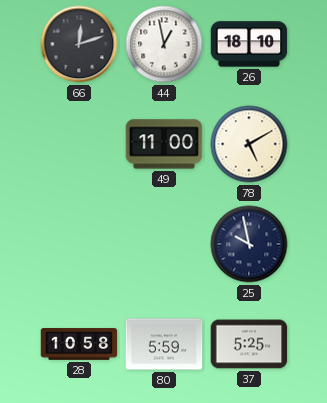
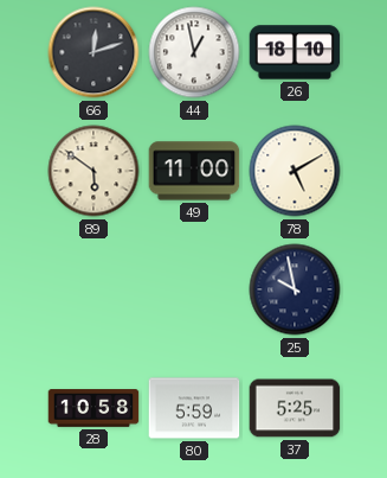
89: none -> 5:51
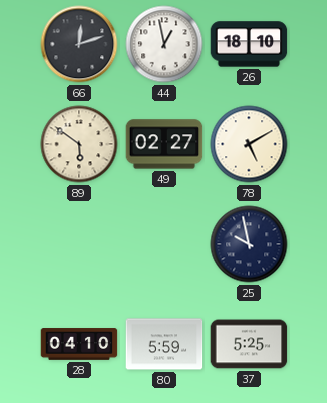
49: 11:00 -> 02:27
28: 10:58 -> 04:10
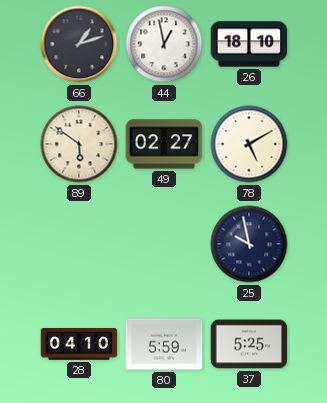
66: 12:12 -> 1:12
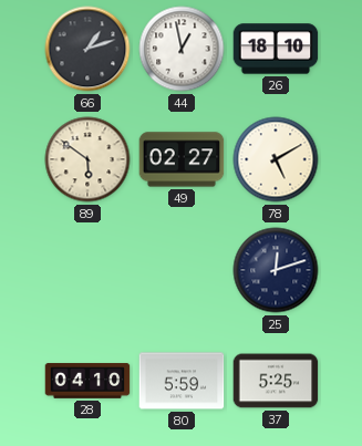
25: 9:58 -> 12:12
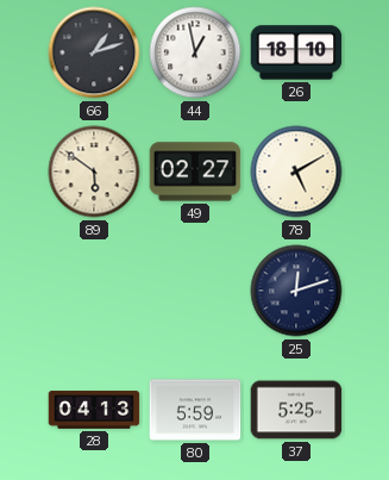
28: 04:10 -> 04:13
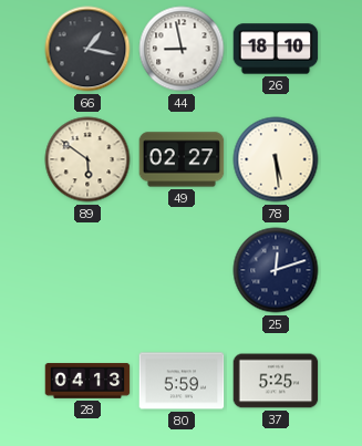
66: 1:12 -> 1:17
44: 12:58 -> 8:58
78: 5:10 -> 5:29
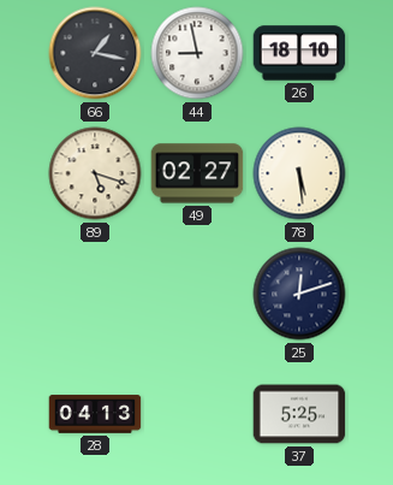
89: 5:51 -> 5:18
80: 5:59 -> none
